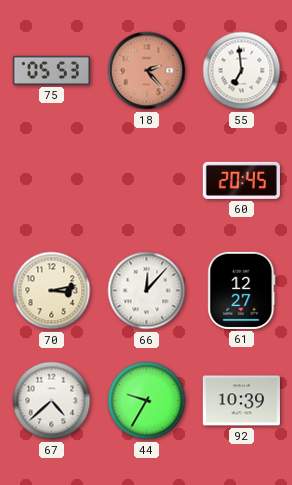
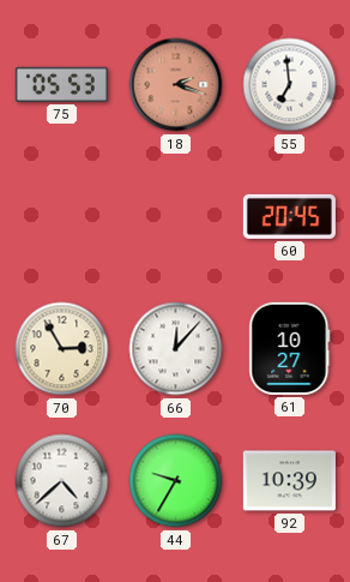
18: 2:23 -> 2:18
70: 3:13 -> 2:55
61: 12:27 -> 10:27
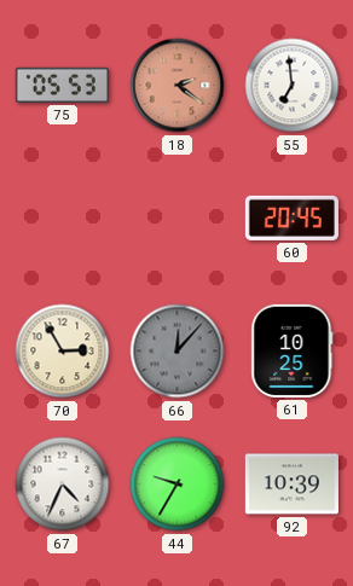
18: 2:18 -> 2:21
66 dial: white -> grey
61: 10:27 -> 10:25
67: 4:38 -> 4:34
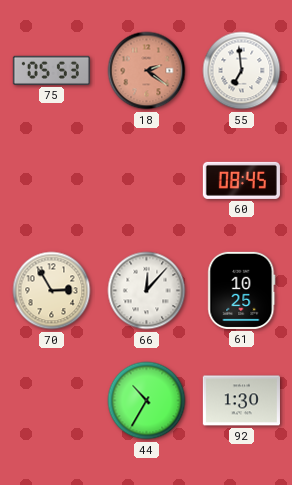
60: 20:45 -> 08:45
66 dial: grey -> white
67: 4:34 -> none
44: 9:35 -> 10:35
92: 10:39 -> 1:30
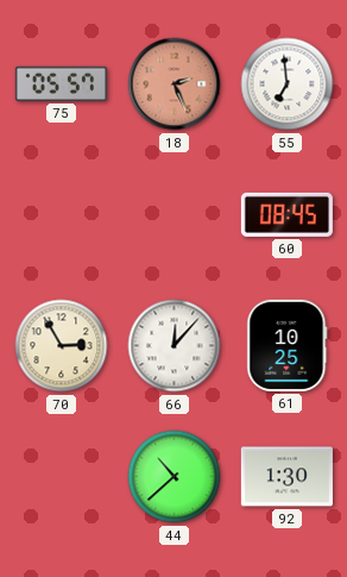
75: 05:53 -> 05:57
18: 2:21 -> 2:26
44: 10:35 -> 10:38
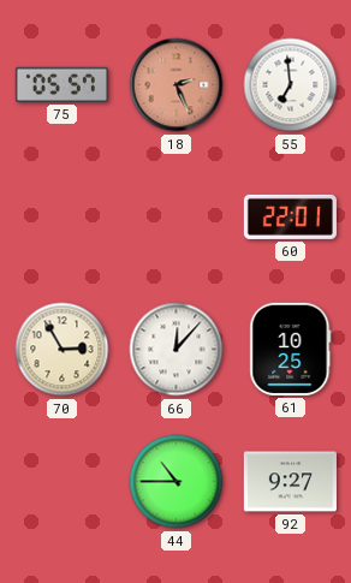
60: 08:45 -> 22:01
44: 10:38 -> 10:45
92: 1:30 -> 9:27
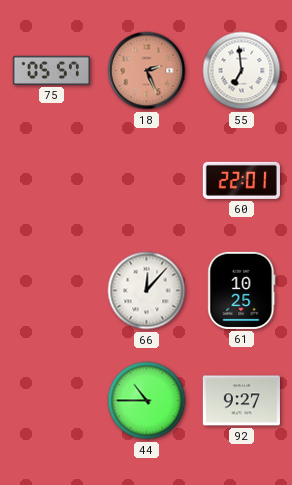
70: 2:55 -> none
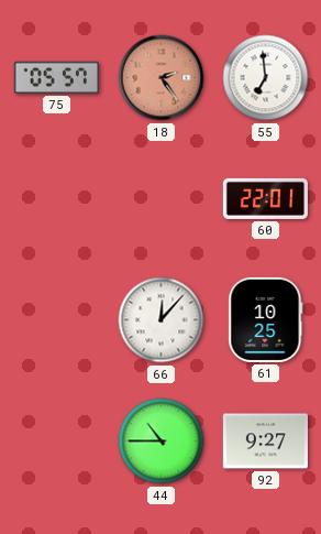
18: 2:26 -> 2:24
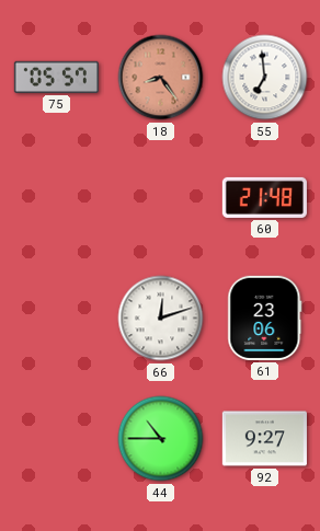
18: 2:24 -> 8:24
60: 22:01 -> 21:48
66: 12:07 -> 12:12
61: 10:25 -> 23:06
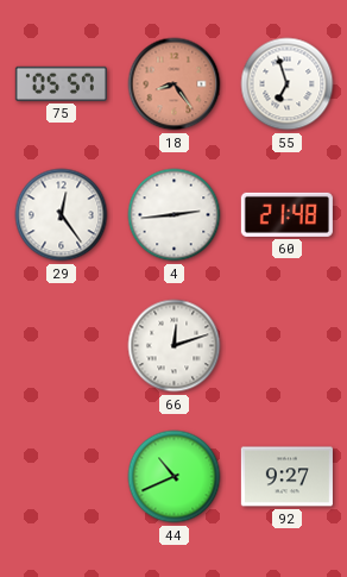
55: 6:59 -> 6:57
29: none -> 12:24
4: none -> 2:44
61: 23:06 -> none
44: 10:45 -> 10:41
